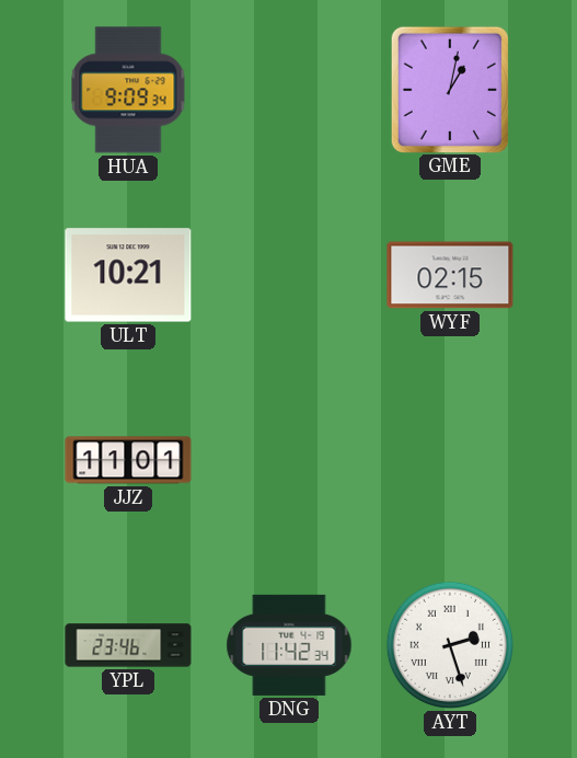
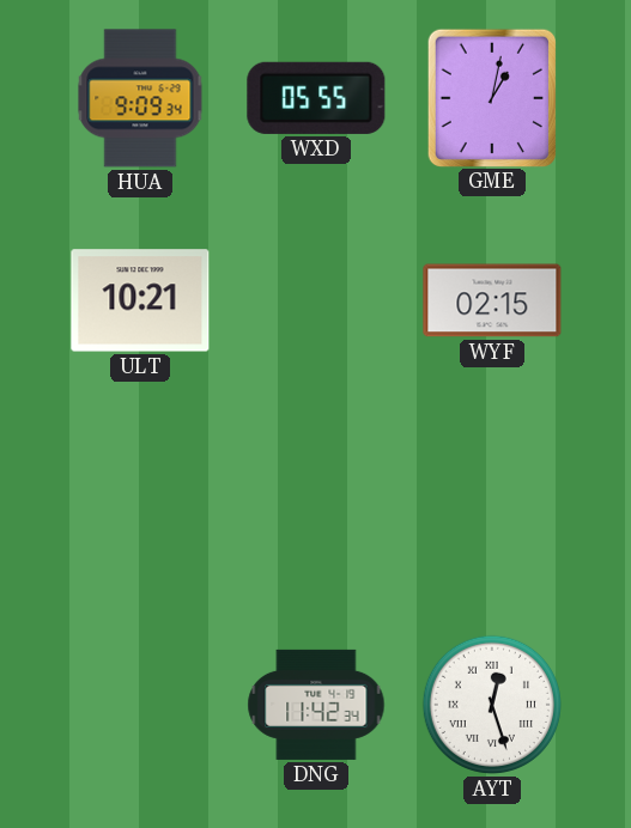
WXD: none -> 05:55
JJZ: 11:01 -> none
YPL: 23:46 -> none
AYT: 2:27 -> 12:27
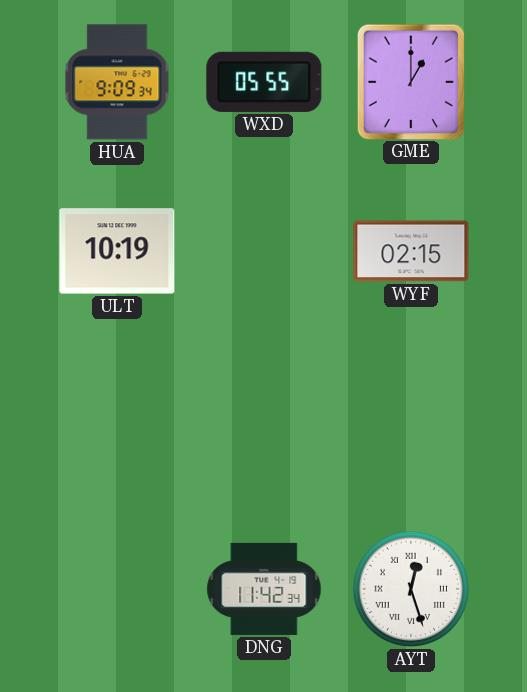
GME: 1:02 -> 1:00
ULT: 10:21 -> 10:19
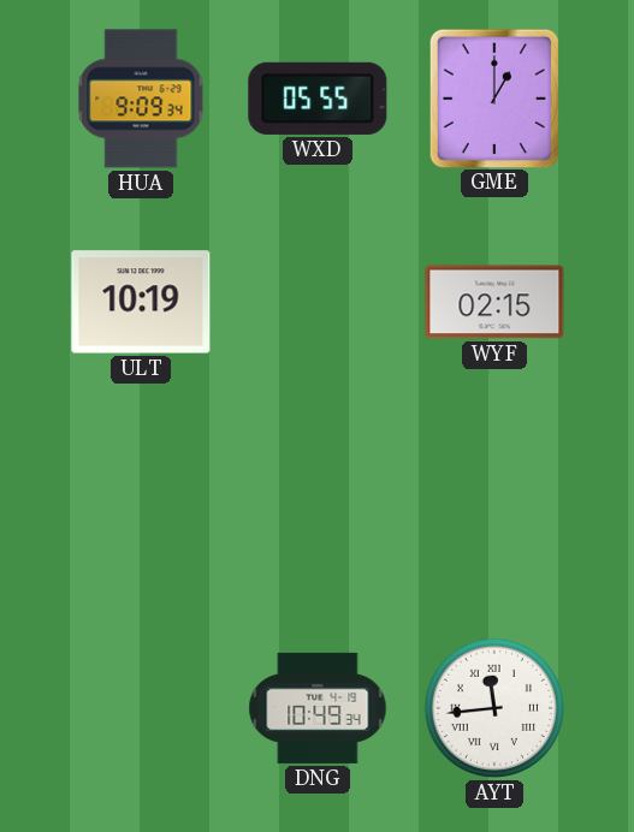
DNG: 11:42 -> 10:49
AYT: 12:27 -> 11:44
